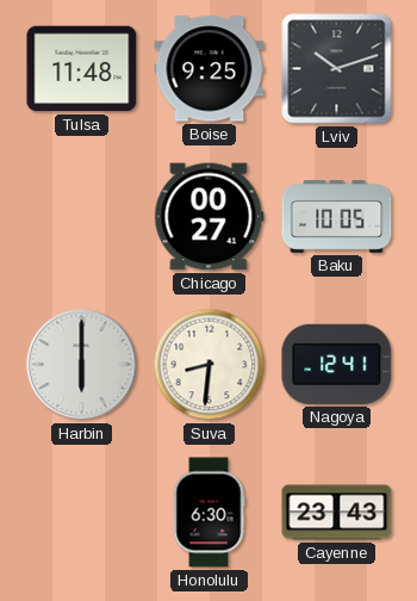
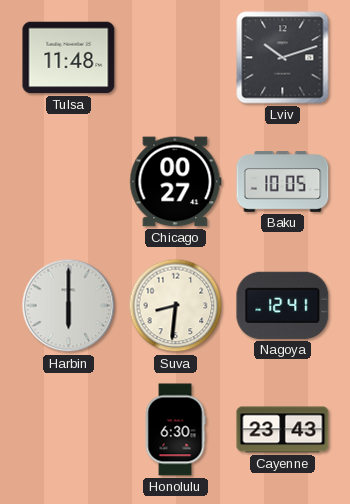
Boise: 9:25 -> none
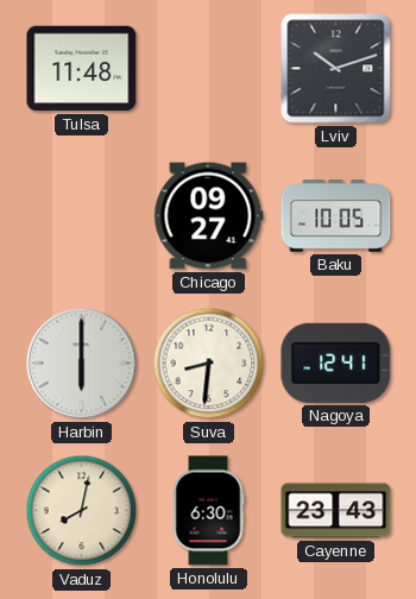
Chicago: 00:27 -> 09:27
Vaduz: none -> 8:02
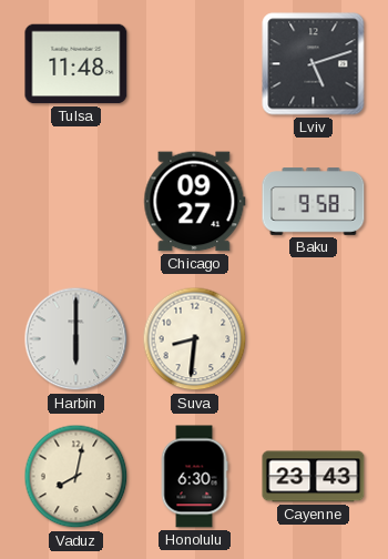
Lviv: 10:12 -> 5:12
Baku: 10:05 -> 9:58
Nagoya: 12:41 -> none
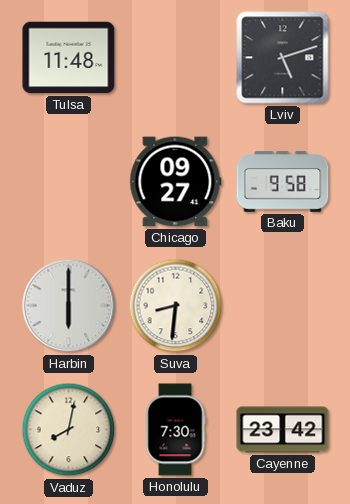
Honolulu: 6:30 -> 7:30
Cayenne: 23:43 -> 23:42
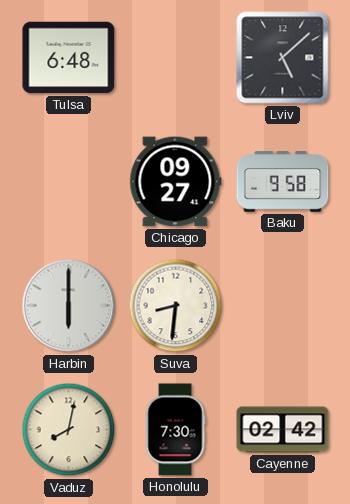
Tulsa: 11:48 -> 6:48
Lviv: 5:12 -> 5:08
Cayenne: 23:42 -> 02:42
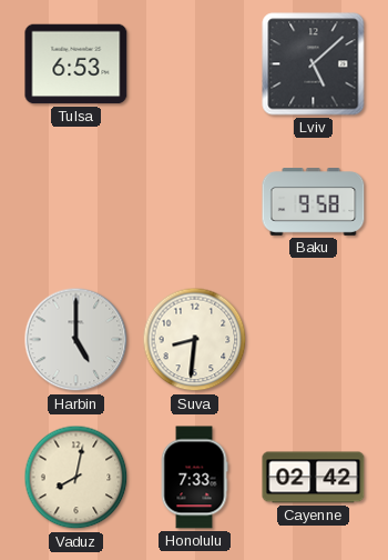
Tulsa: 6:48 -> 6:53
Chicago: 09:27 -> none
Harbin: 6:00 -> 5:00
Honolulu: 7:30 -> 7:33
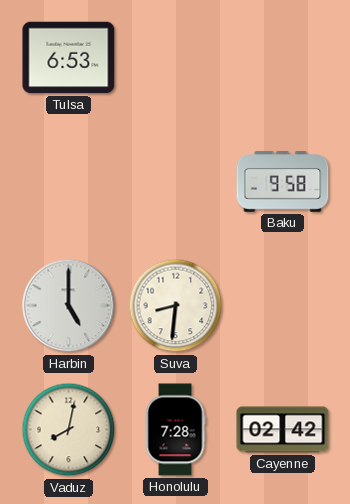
Lviv: 5:08 -> none
Honolulu: 7:33 -> 7:28
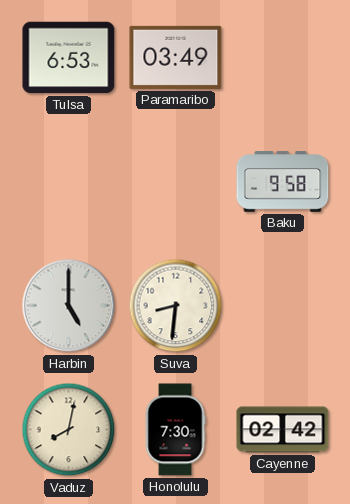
Paramaribo: none -> 03:49
Honolulu: 7:28 -> 7:30
